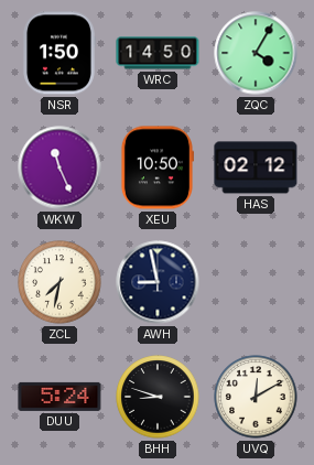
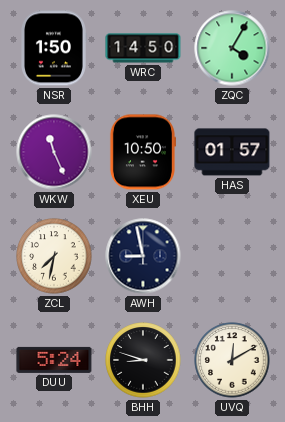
HAS: 02:12 -> 01:57
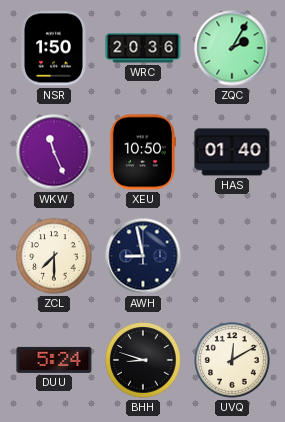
WRC: 14:50 -> 20:36
ZQC: 4:05 -> 2:05
HAS: 01:57 -> 01:40
ZCL: 7:32 -> 7:30
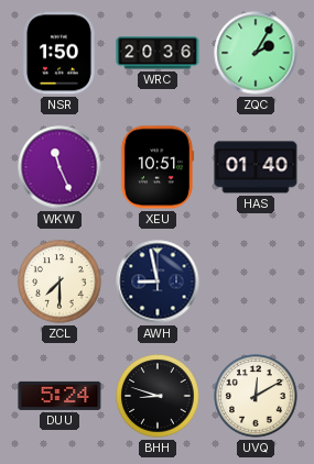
XEU: 10:50 -> 10:51
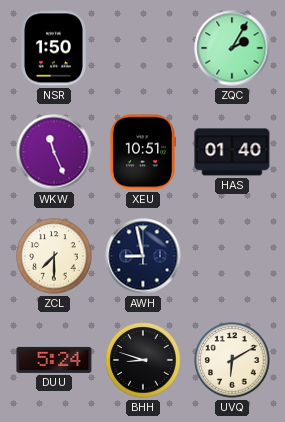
WRC: 20:36 -> none
UVQ: 12:10 -> 6:10
